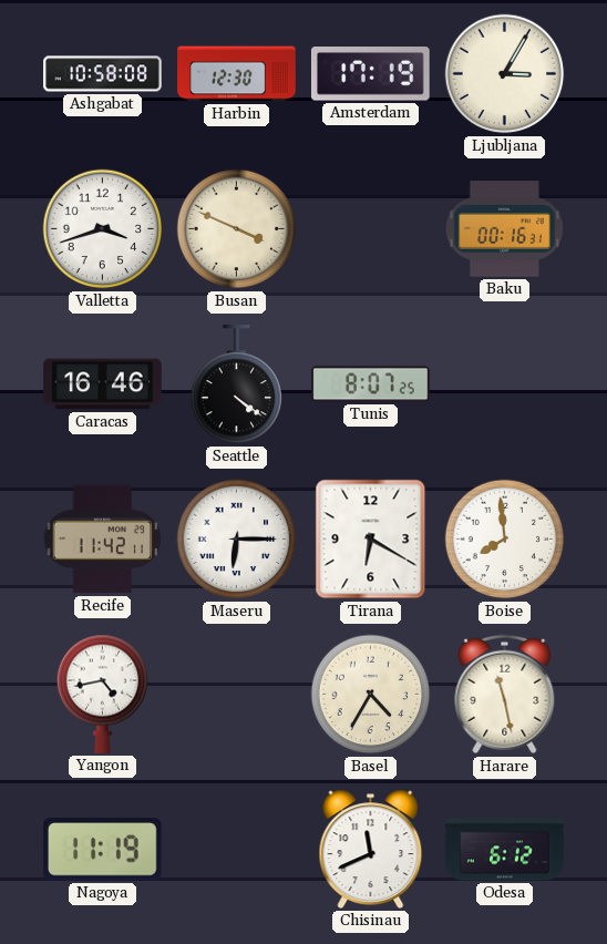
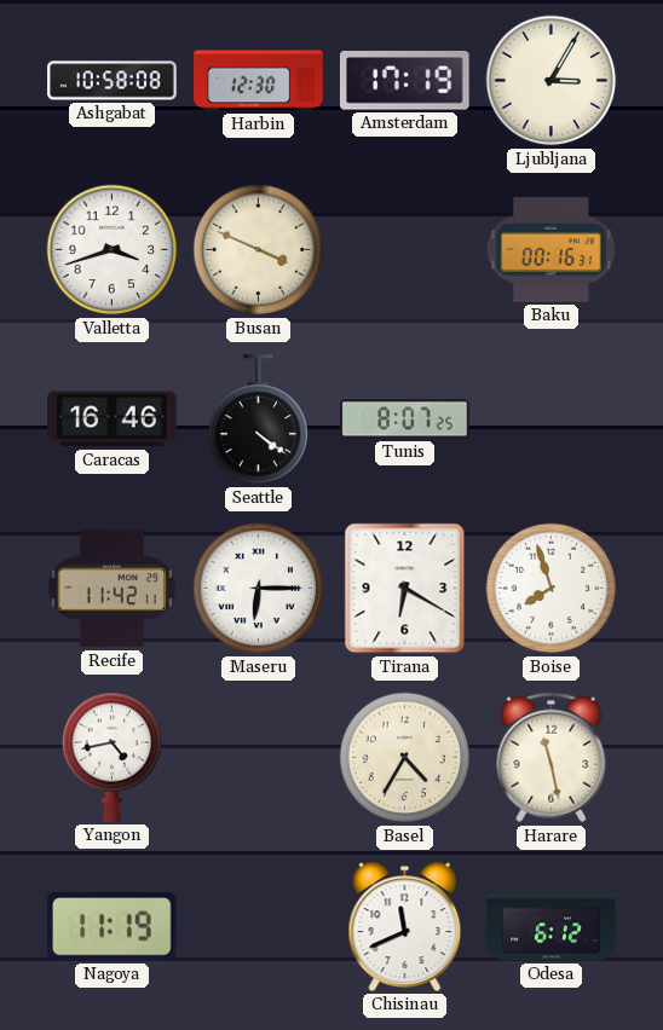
Boise: 7:59 -> 7:57
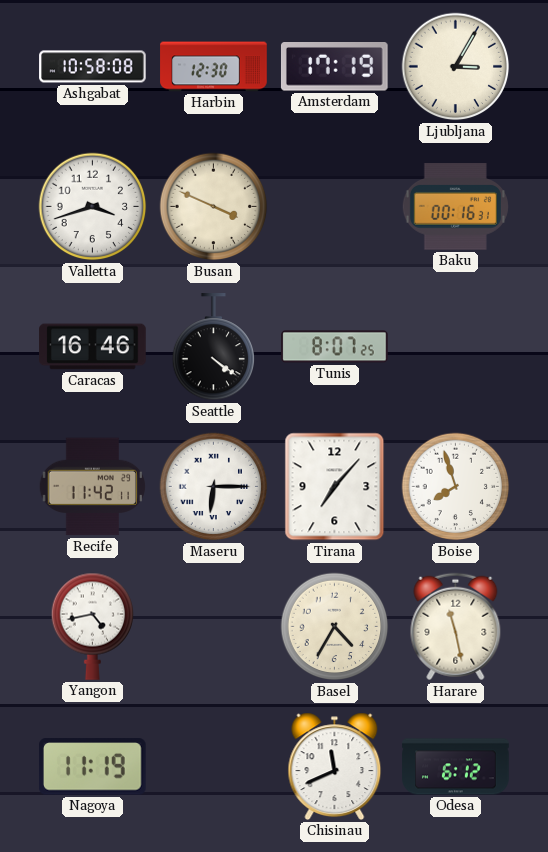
Tirana: 6:20 -> 7:07
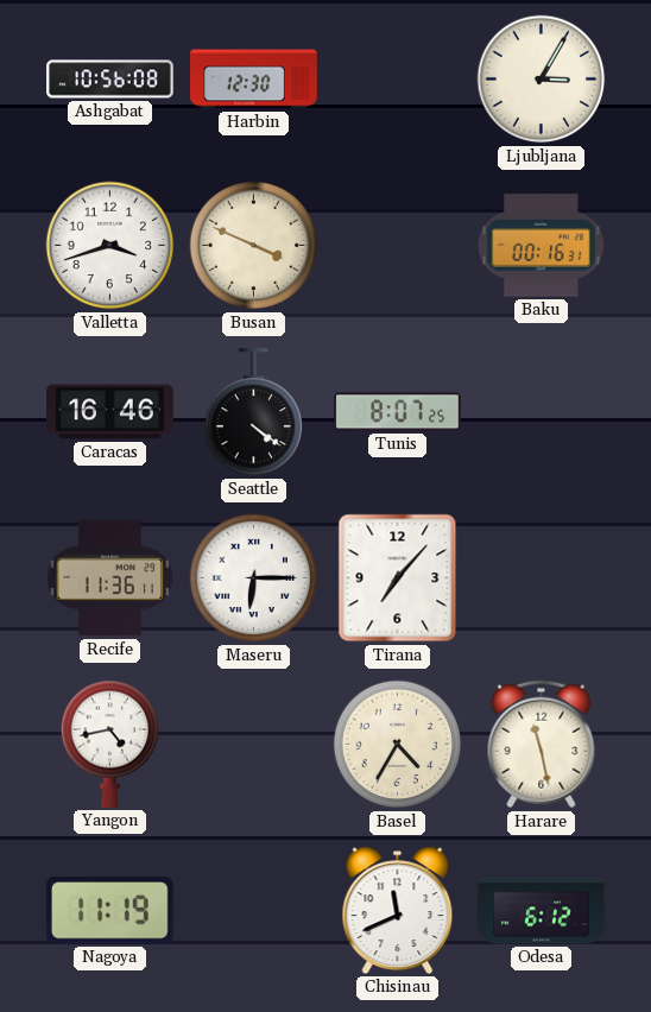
Ashgabat: 10:58 -> 10:56
Amsterdam: 17:19 -> none
Recife: 11:42 -> 11:36
Boise: 7:57 -> none
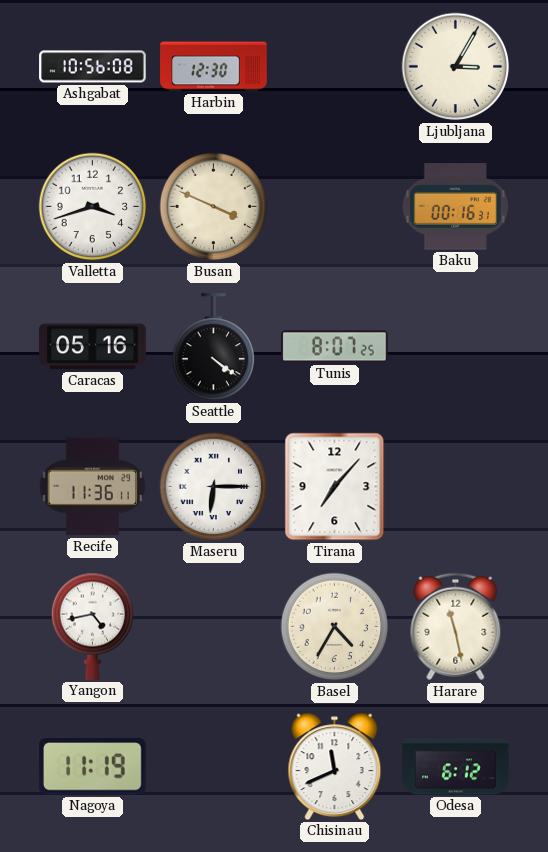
Caracas: 16:46 -> 05:16
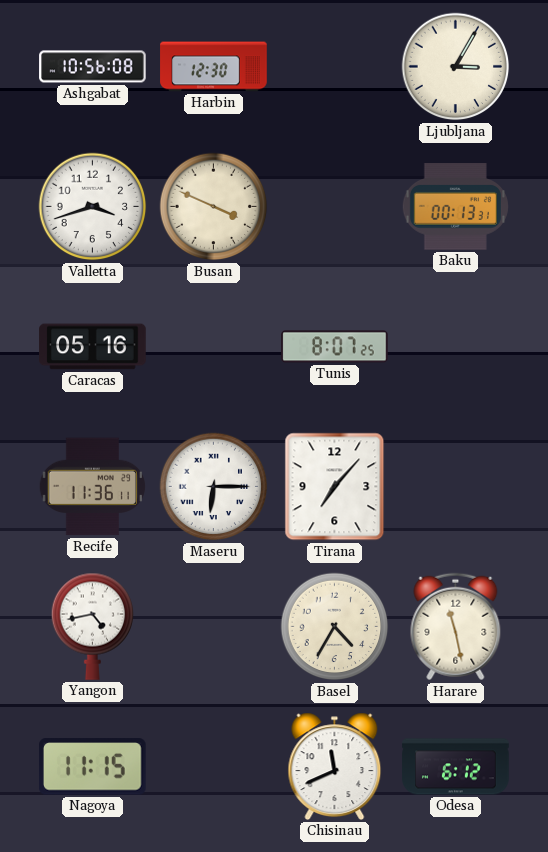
Baku: 00:16 -> 00:13
Seattle: 4:21 -> none
Nagoya: 11:19 -> 11:15
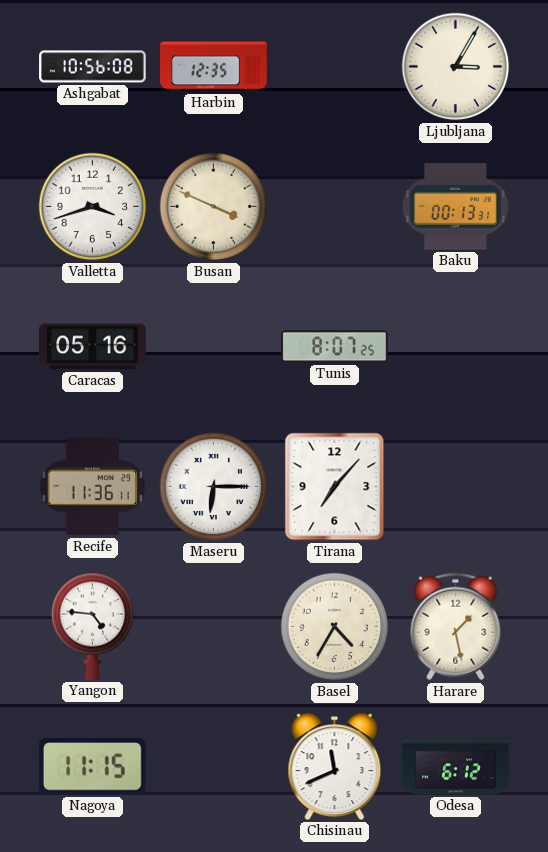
Harbin: 12:30 -> 12:35
Yangon: 4:43 -> 4:46
Harare: 11:28 -> 1:28
